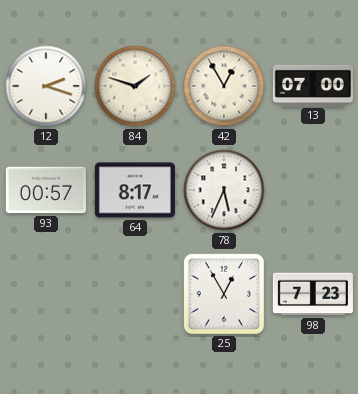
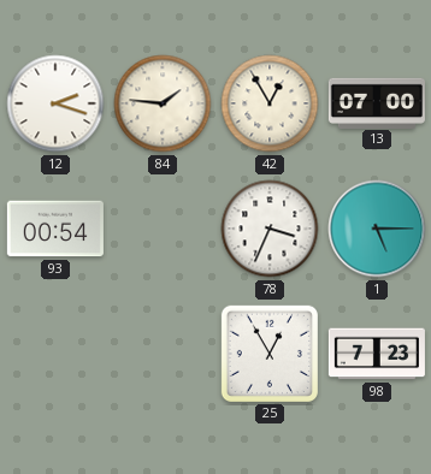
84: 1:48 -> 1:46
93: 00:57 -> 00:54
64: 8:17 -> none
78: 5:34 -> 3:34
1: none -> 5:15
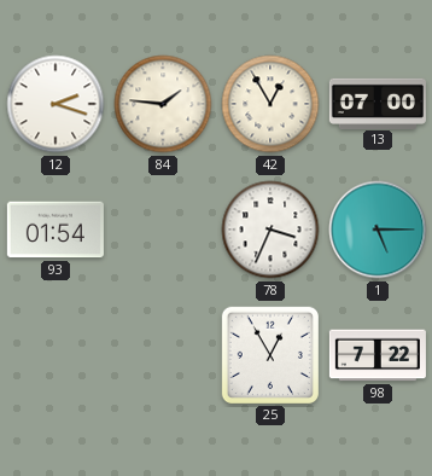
93: 00:54 -> 01:54
98: 7:23 -> 7:22
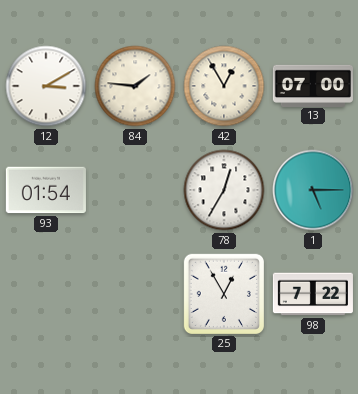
12: 2:18 -> 3:10
78: 3:34 -> 12:35
